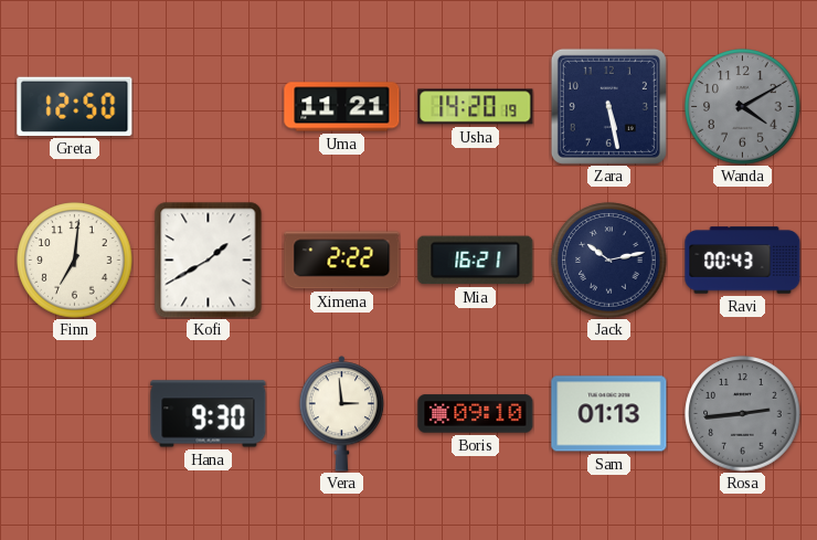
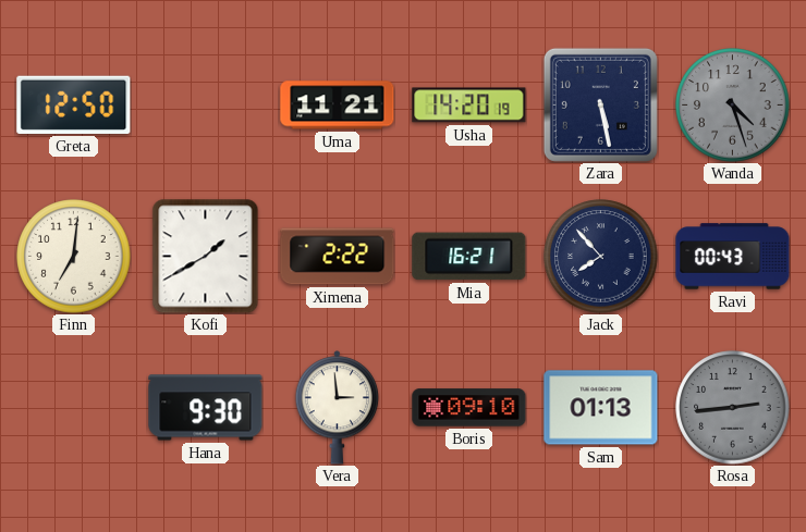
Wanda: 4:10 -> 4:27
Jack: 10:13 -> 7:53
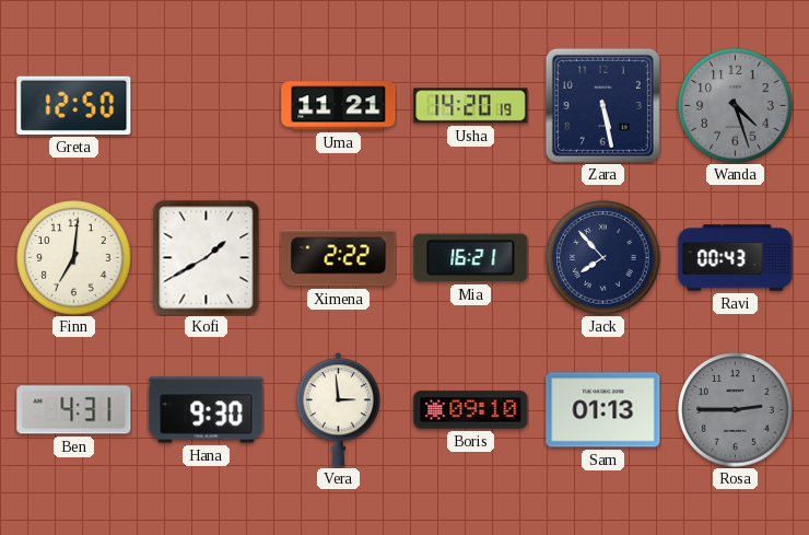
Ben: none -> 4:31
Rosa: 2:44 -> 2:45
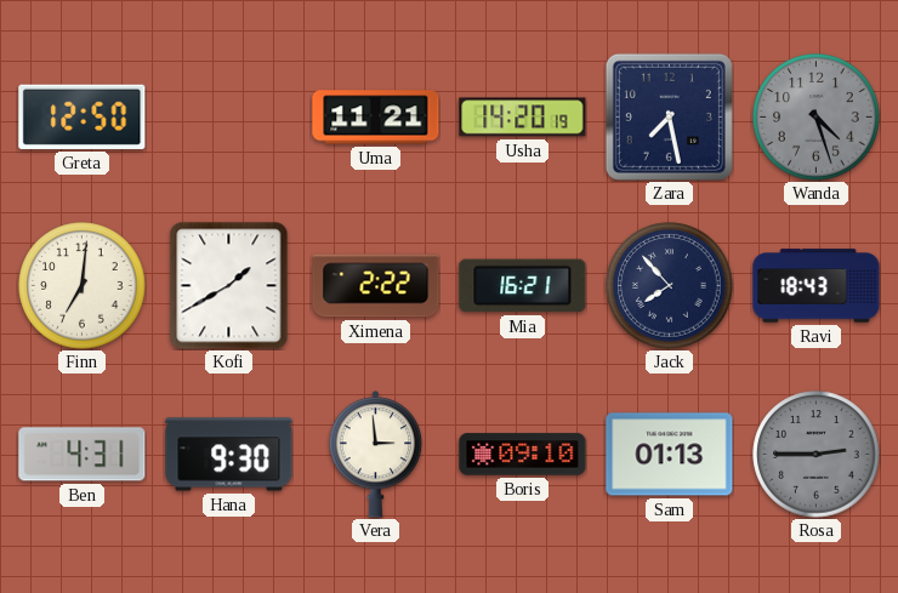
Zara: 5:28 -> 7:28
Ravi: 00:43 -> 18:43
